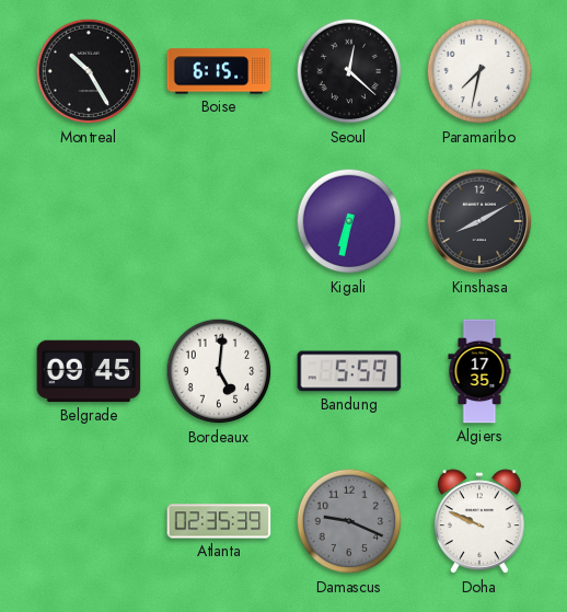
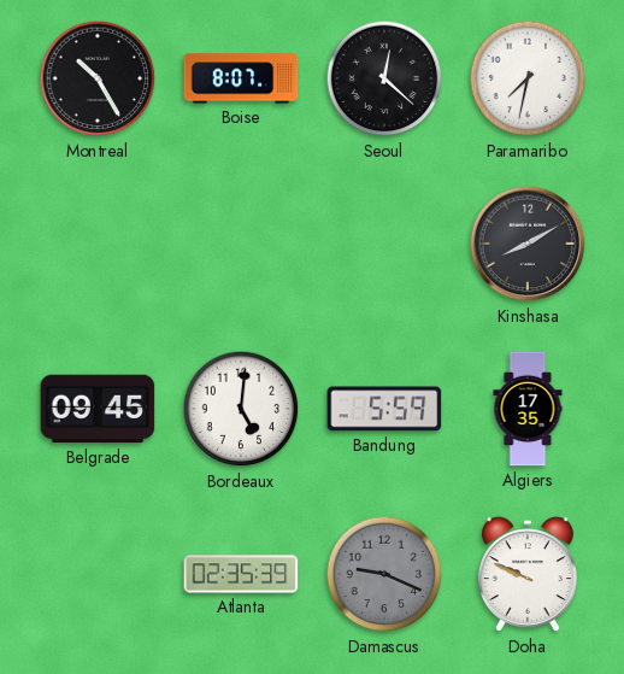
Boise: 6:15 -> 8:07
Kigali: 6:32 -> none
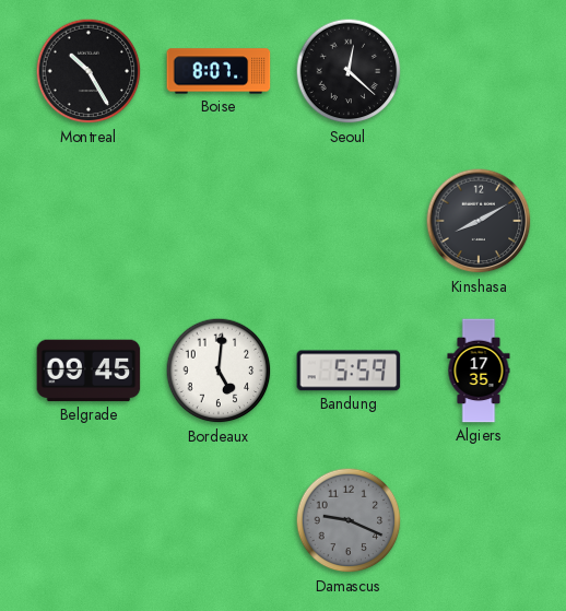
Paramaribo: 7:32 -> none
Atlanta: 02:35 -> none
Doha: 9:49 -> none
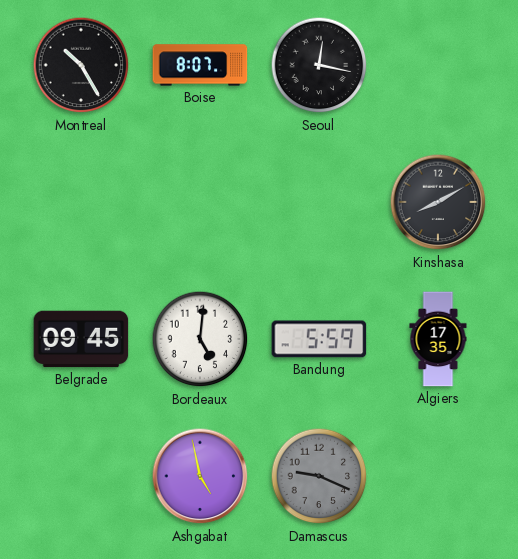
Seoul: 12:22 -> 12:17
Ashgabat: none -> 4:58
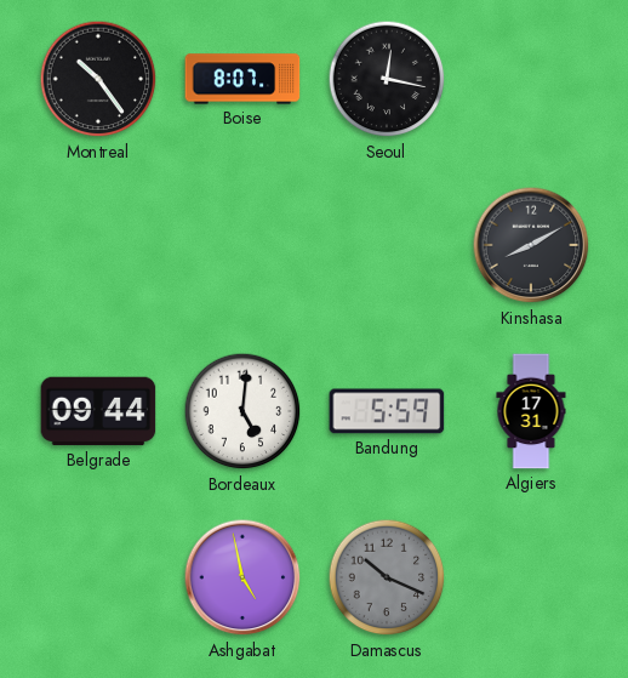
Montreal: 10:25 -> 10:24
Belgrade: 09:45 -> 09:44
Algiers: 17:35 -> 17:31
Damascus: 9:19 -> 10:19
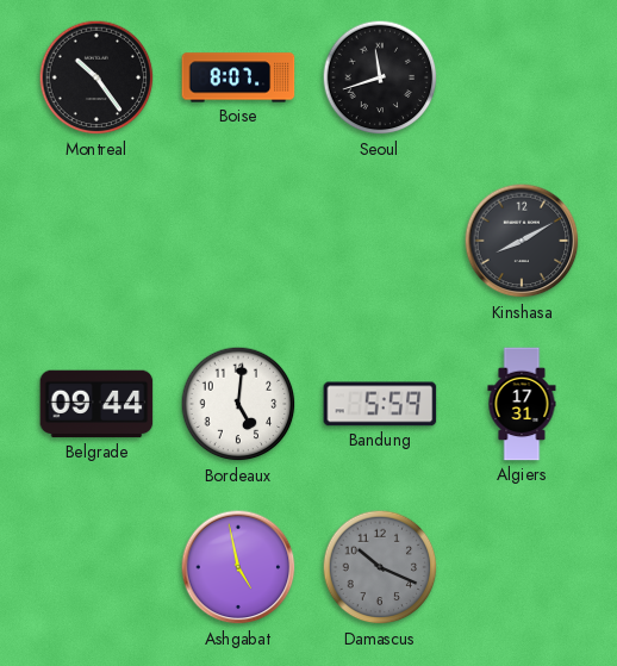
Seoul: 12:17 -> 11:42
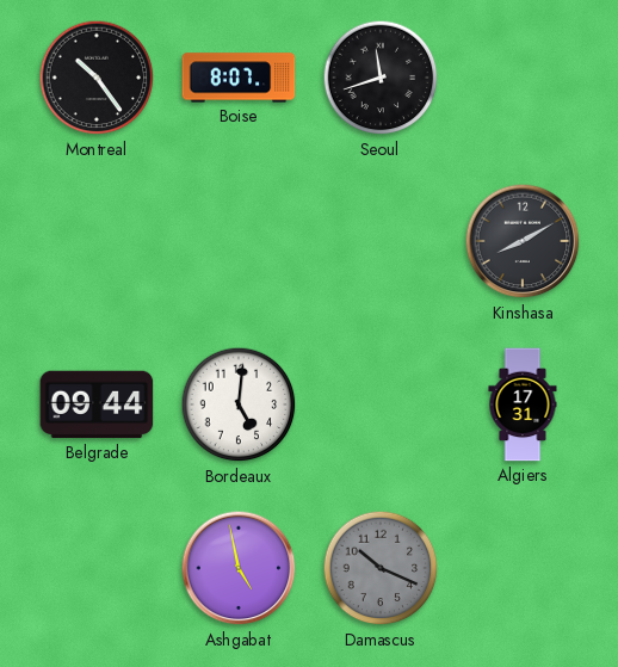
Bandung: 5:59 -> none
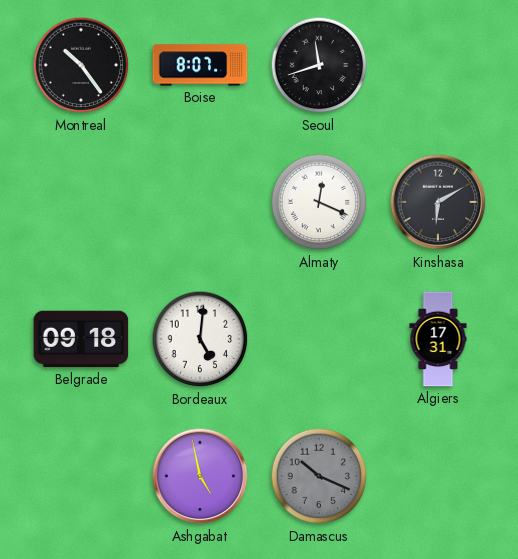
Almaty: none -> 12:19
Kinshasa: 8:10 -> 6:10
Belgrade: 09:44 -> 09:18
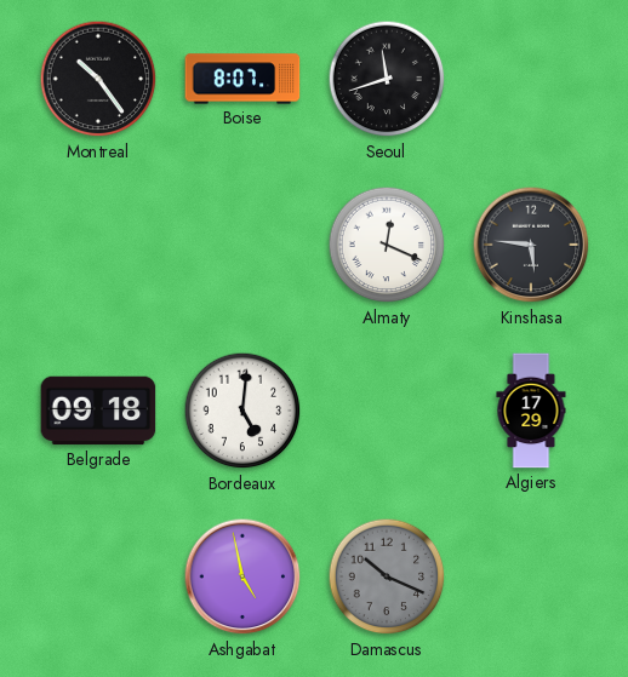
Kinshasa: 6:10 -> 5:46
Algiers: 17:31 -> 17:29
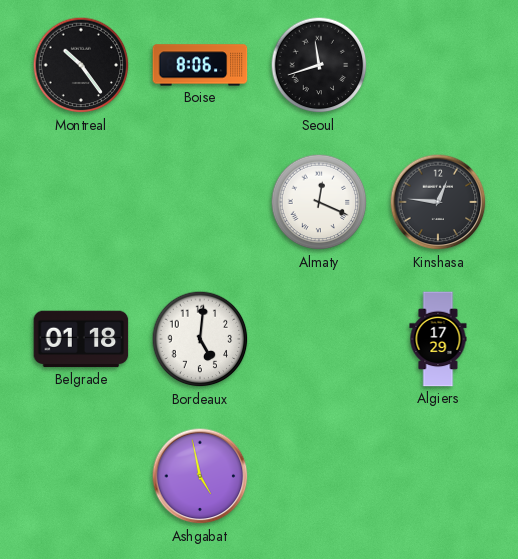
Boise: 8:07 -> 8:06
Kinshasa: 5:46 -> 12:46
Belgrade: 09:18 -> 01:18
Damascus: 10:19 -> none
